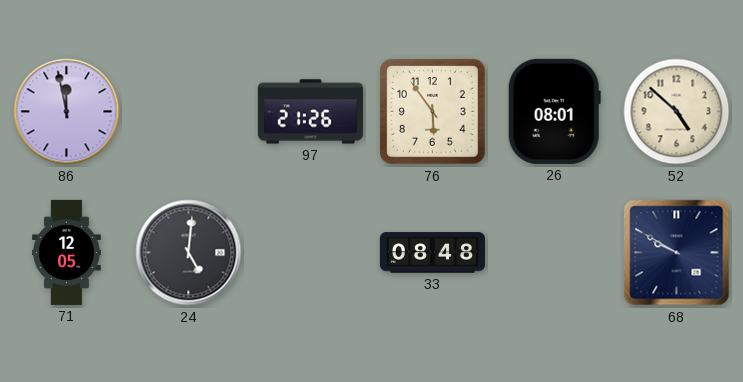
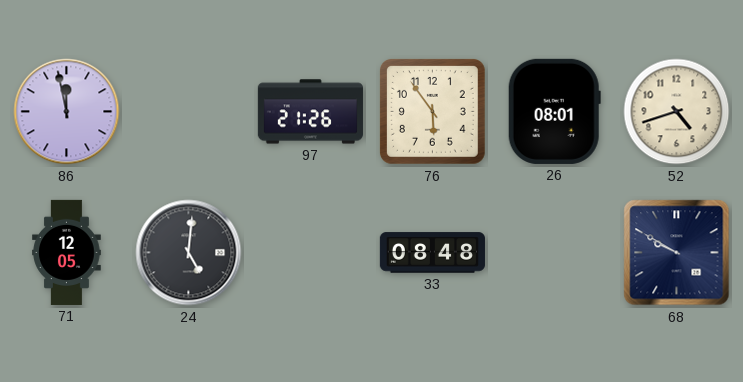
52: 4:52 -> 4:42
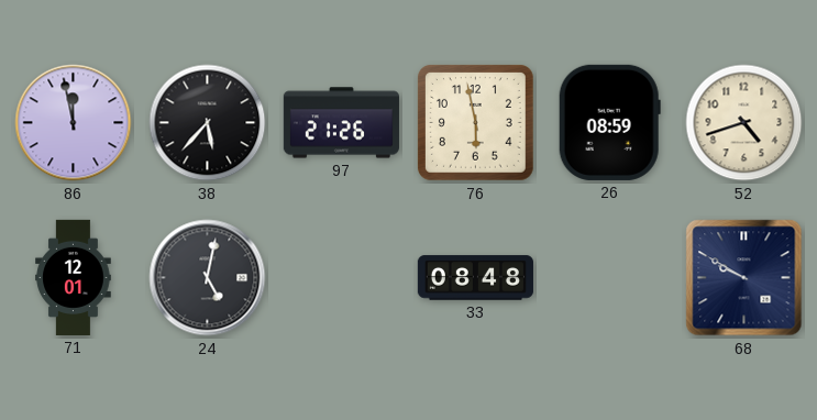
38: none -> 5:37
76: 5:54 -> 5:58
26: 08:01 -> 08:59
71: 12:05 -> 12:01
24: 5:01 -> 5:02
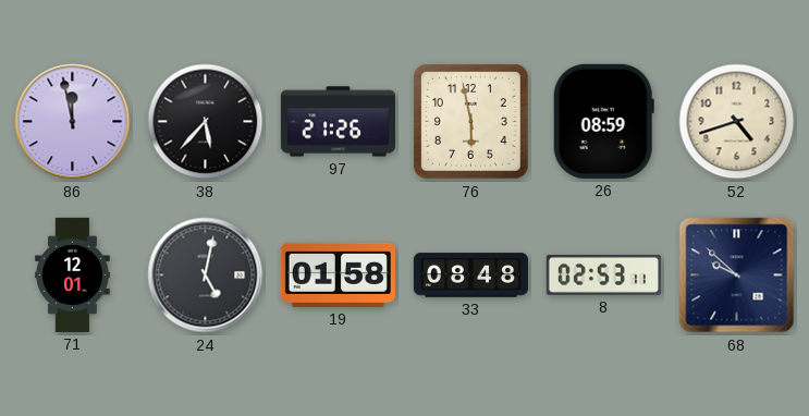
19: none -> 01:58
8: none -> 02:53
68: 9:50 -> 9:52
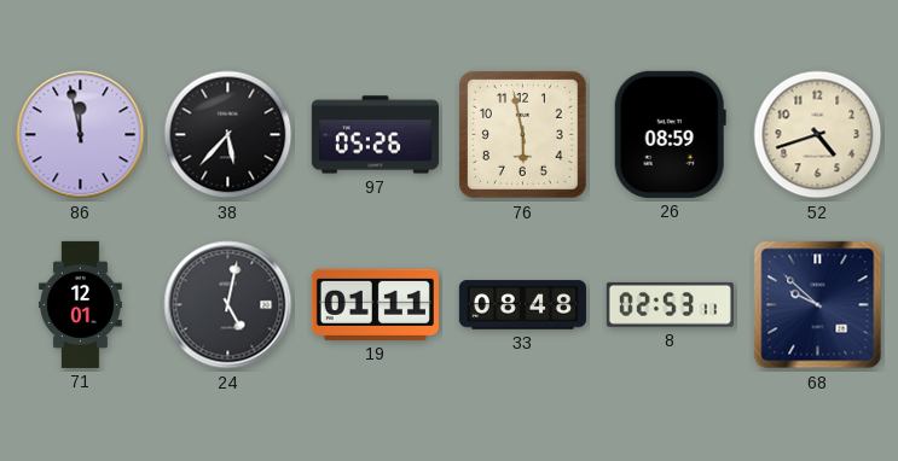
97: 21:26 -> 05:26
19: 01:58 -> 01:11
